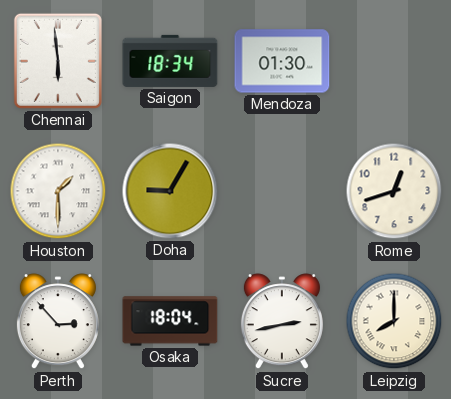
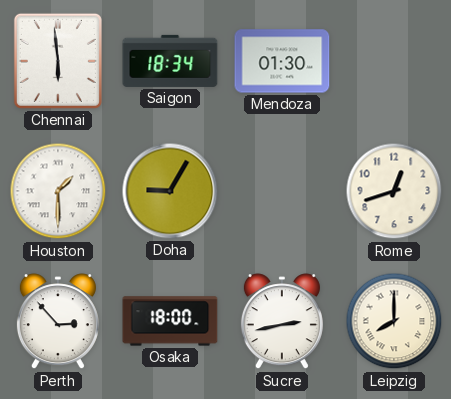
Osaka: 18:04 -> 18:00
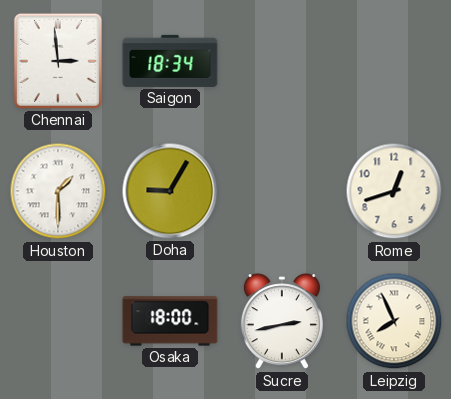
Chennai: 5:59 -> 2:59
Mendoza: 01:30 -> none
Perth: 2:53 -> none
Leipzig: 8:00 -> 7:56
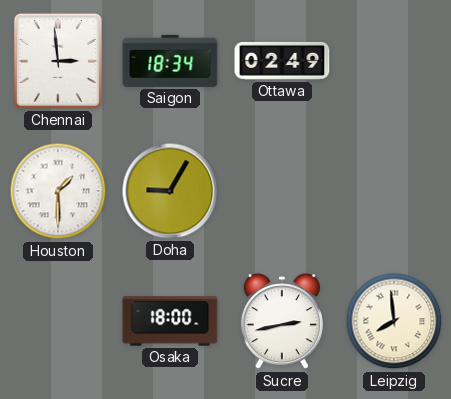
Ottawa: none -> 02:49
Rome: 12:42 -> none
Leipzig: 7:56 -> 7:59
